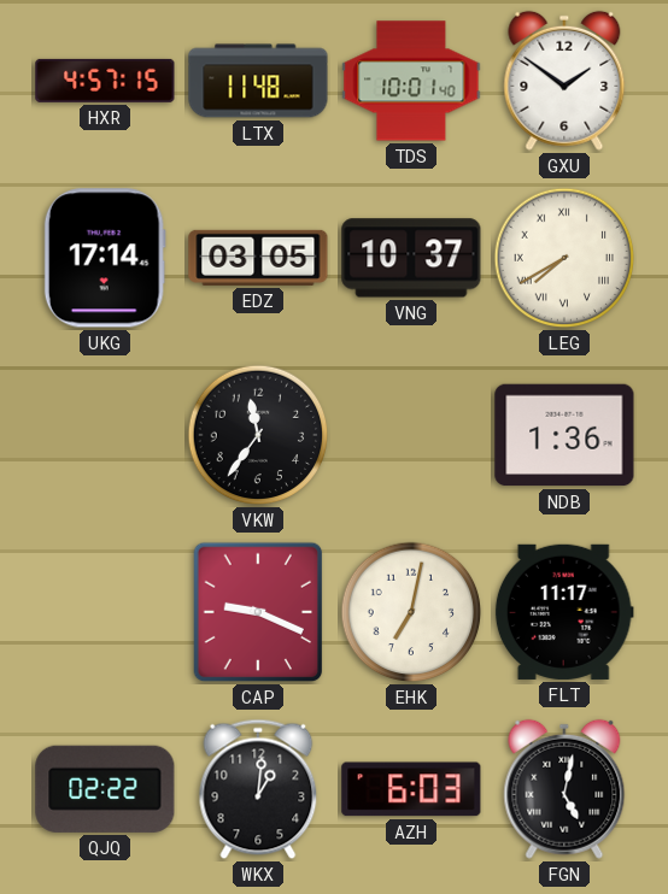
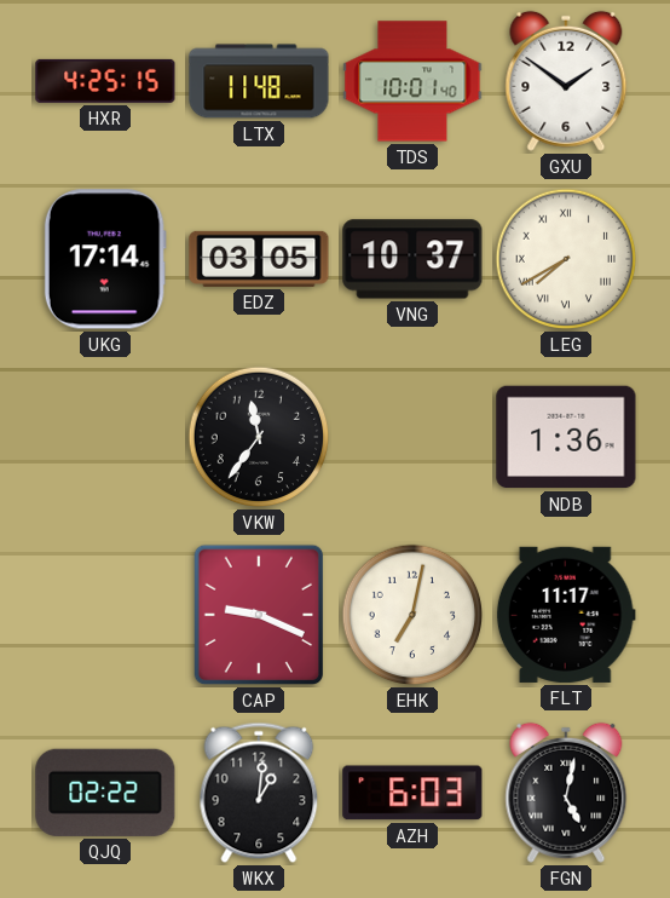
HXR: 4:57 -> 4:25
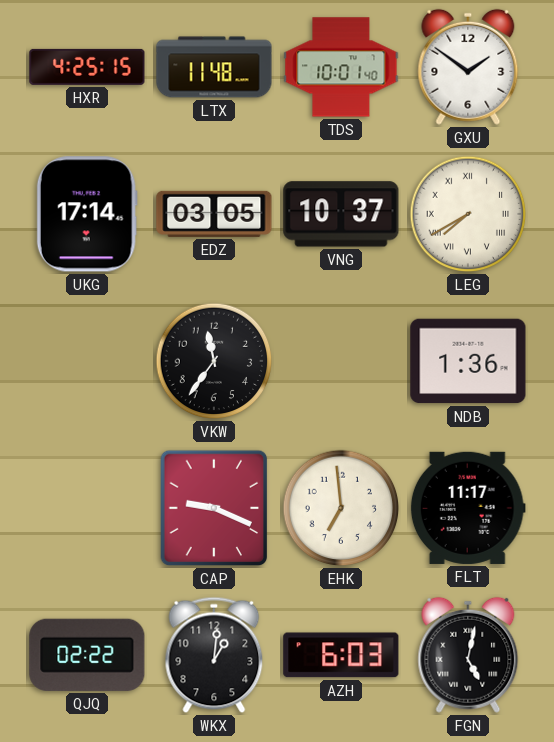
EHK: 7:02 -> 6:59
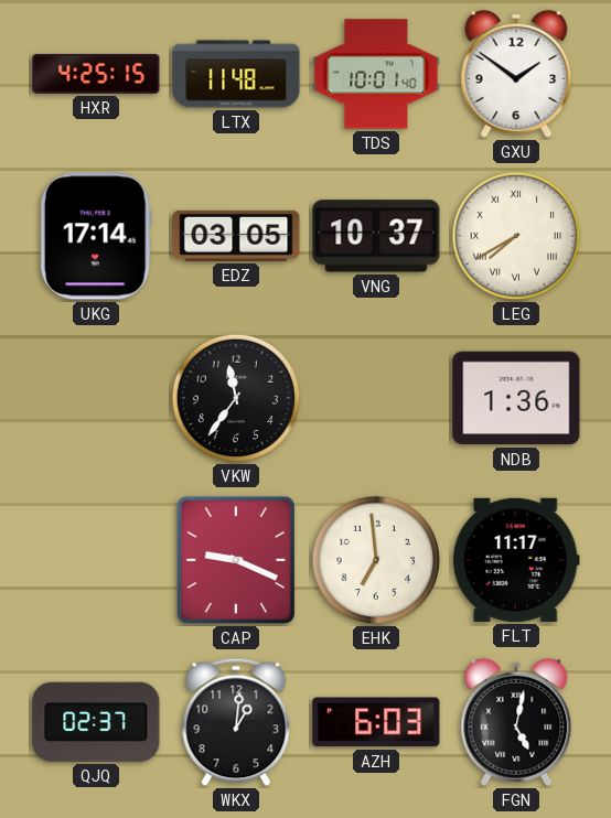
QJQ: 02:22 -> 02:37
